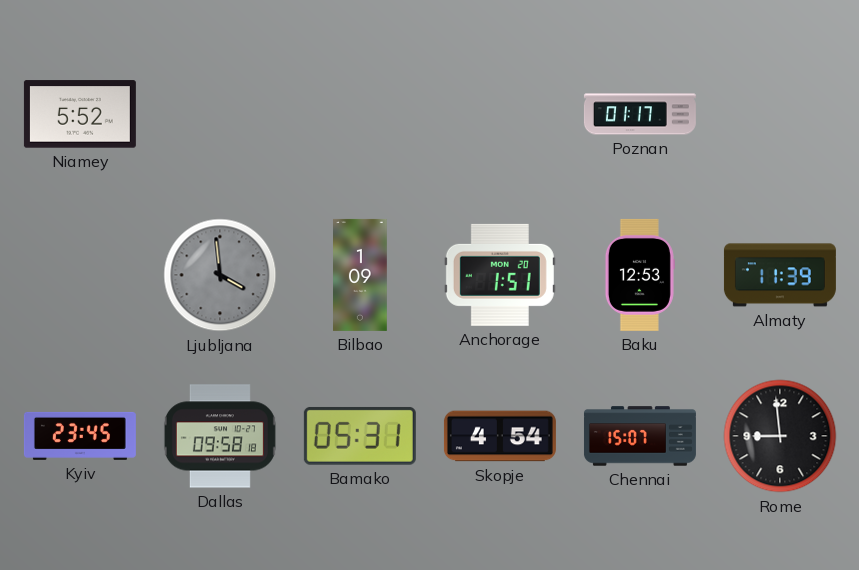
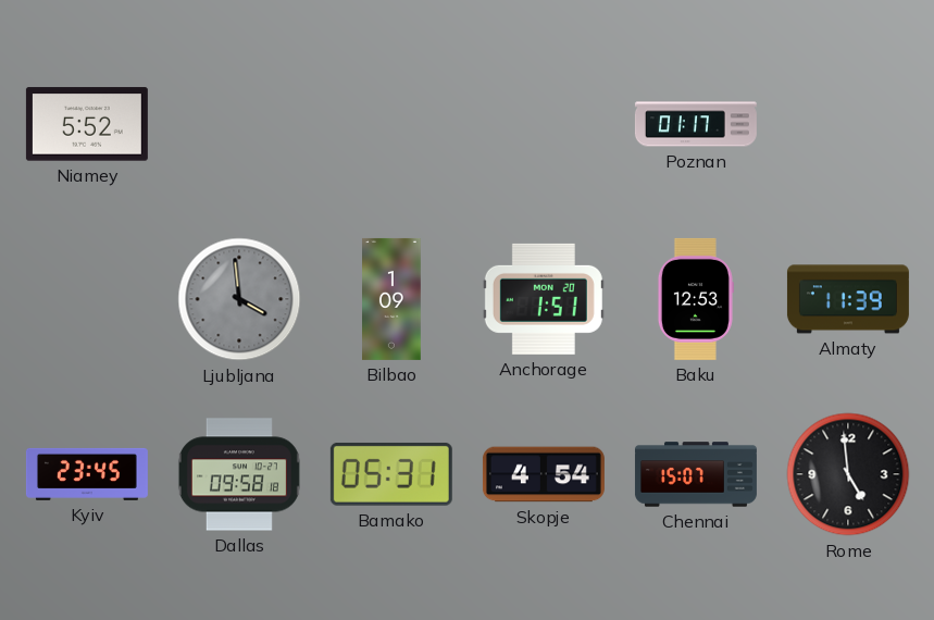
Rome: 8:59 -> 4:59
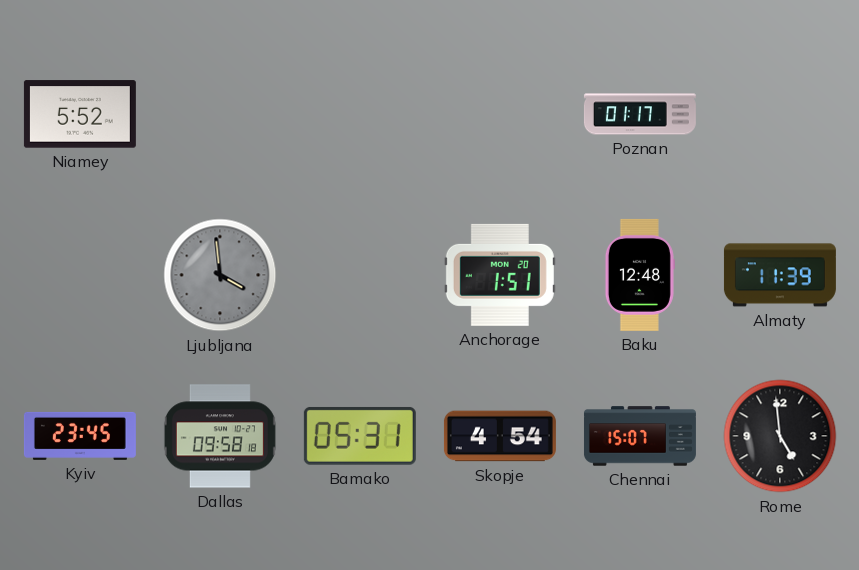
Bilbao: 1:09 -> none
Baku: 12:53 -> 12:48
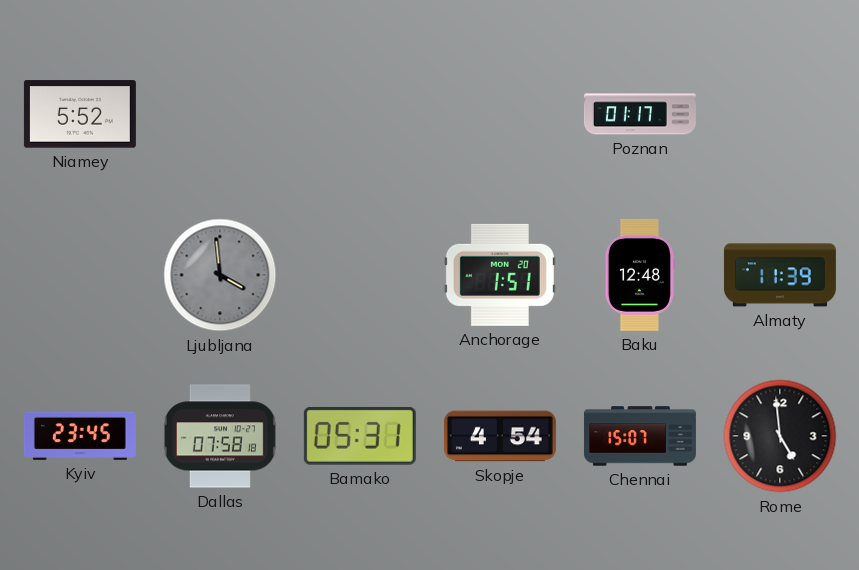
Dallas: 09:58 -> 07:58
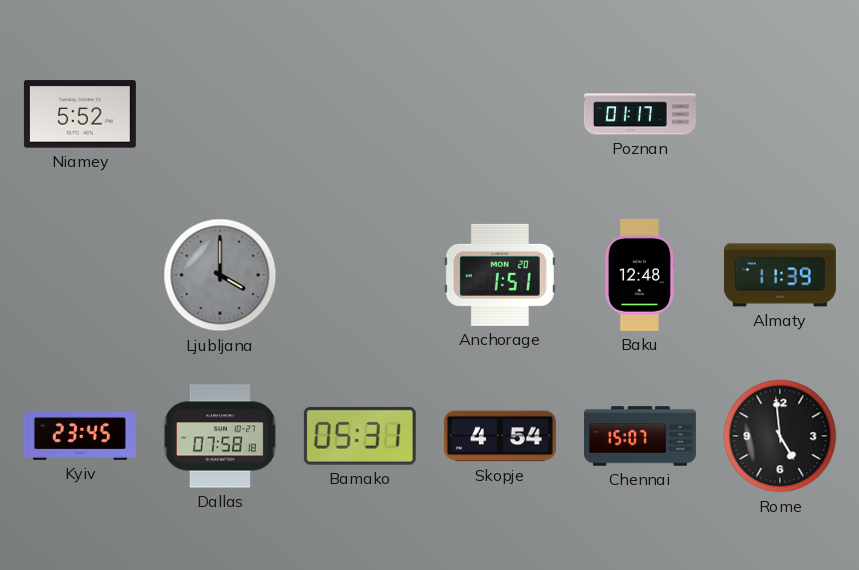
Ljubljana: 3:59 -> 4:00
